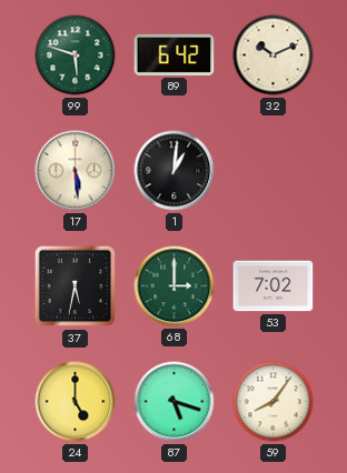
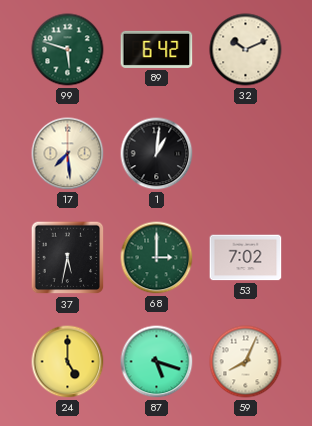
17: 5:29 -> 7:29
59: 8:06 -> 8:04
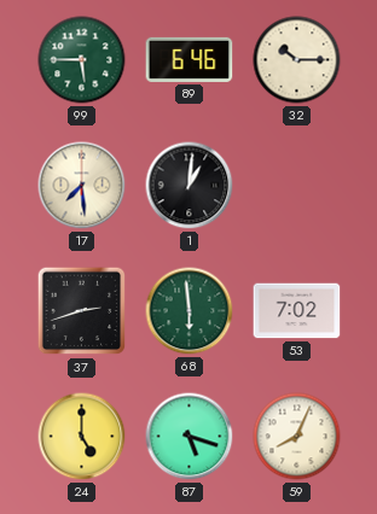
99: 5:48 -> 5:45
89: 6:42 -> 6:46
32: 10:11 -> 10:15
37: 5:32 -> 2:42
68: 3:00 -> 5:59
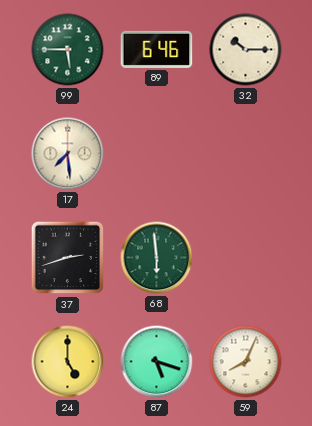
1: 1:01 -> none
53: 7:02 -> none
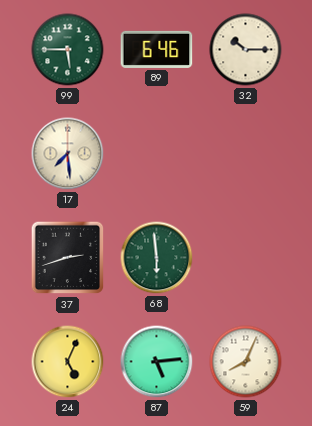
24: 5:00 -> 5:04
87: 5:18 -> 5:14
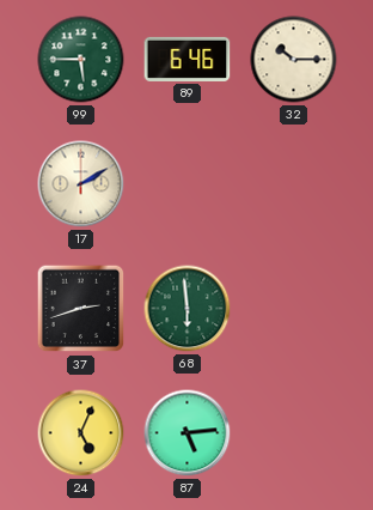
17: 7:29 -> 2:10
59: 8:04 -> none
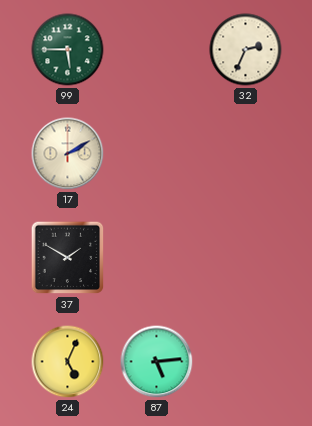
89: 6:46 -> none
32: 10:15 -> 2:34
37: 2:42 -> 1:50
68: 5:59 -> none
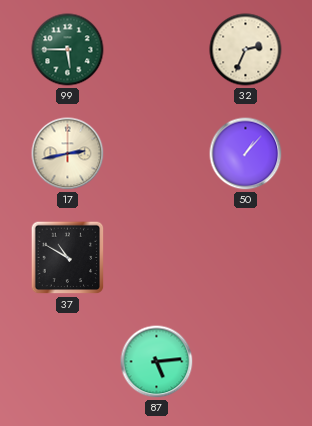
17: 2:10 -> 2:43
50: none -> 1:07
37: 1:50 -> 10:50
24: 5:04 -> none
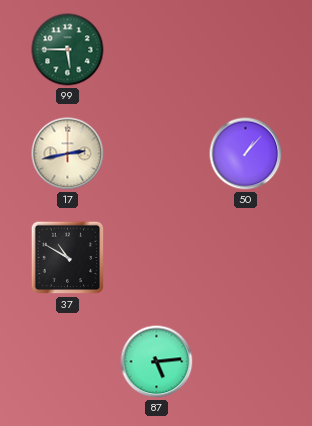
32: 2:34 -> none
